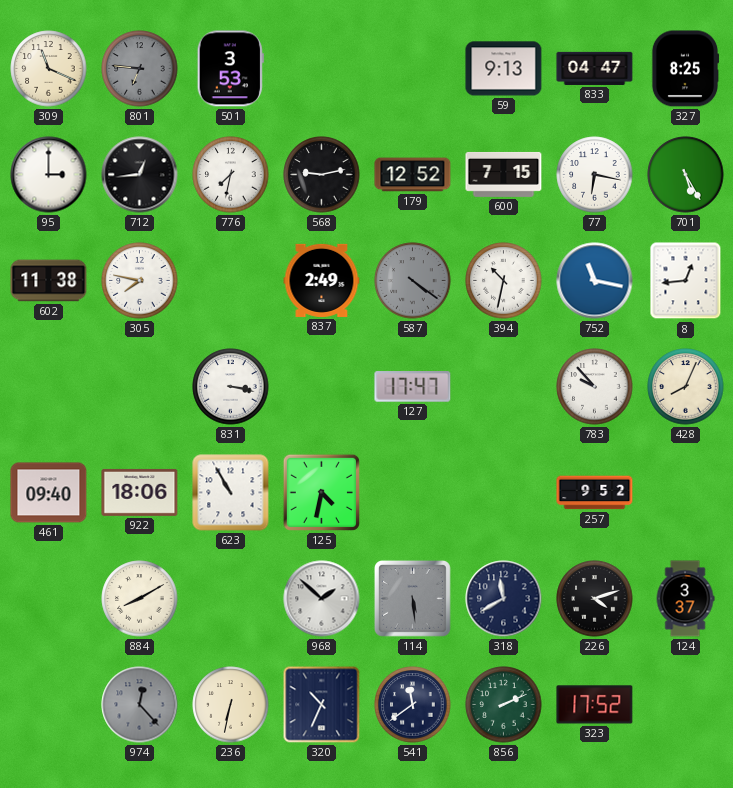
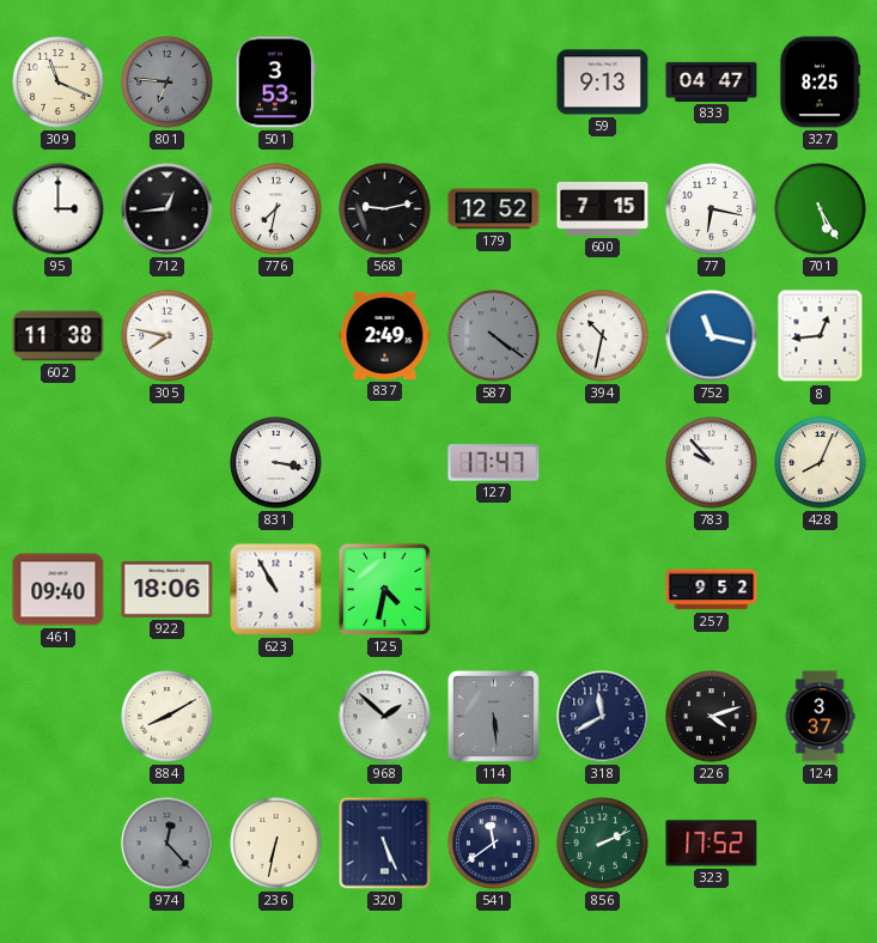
320: 10:34 -> 5:26
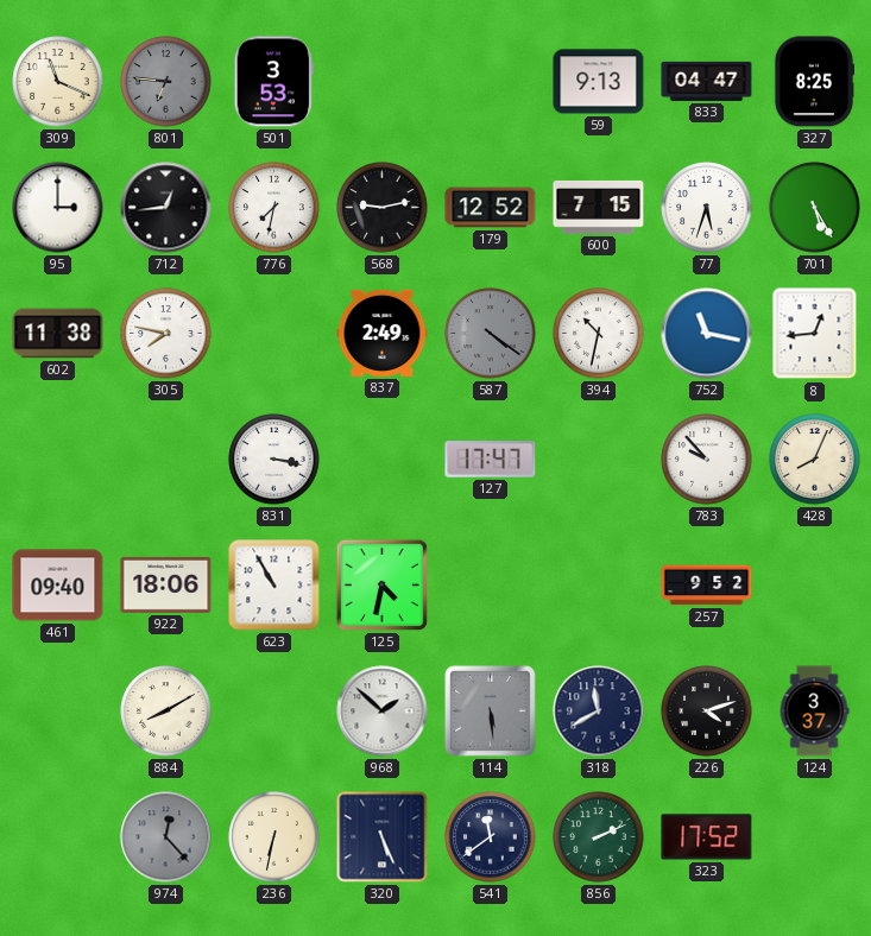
77: 6:17 -> 5:33
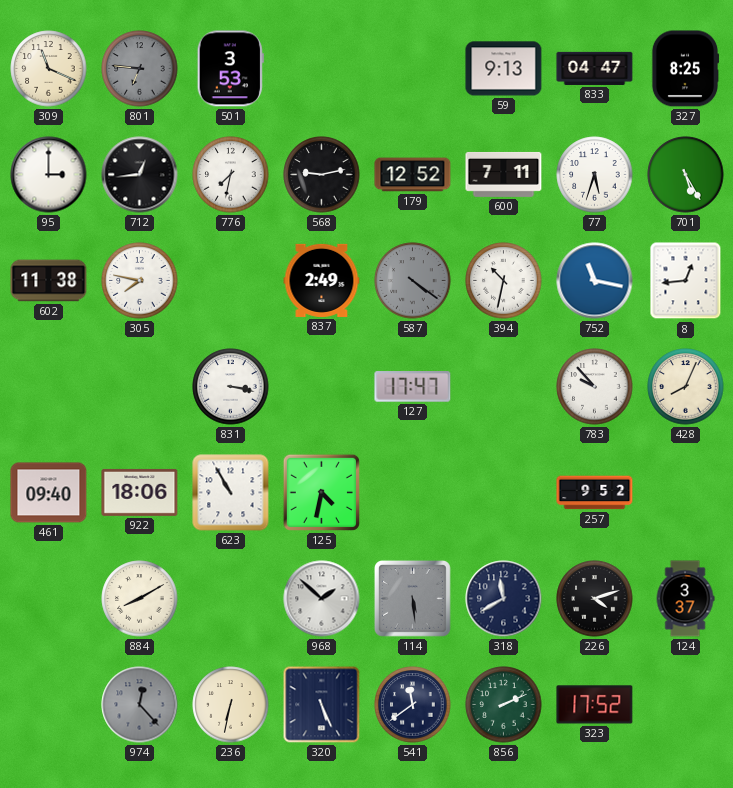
600: 7:15 -> 7:11
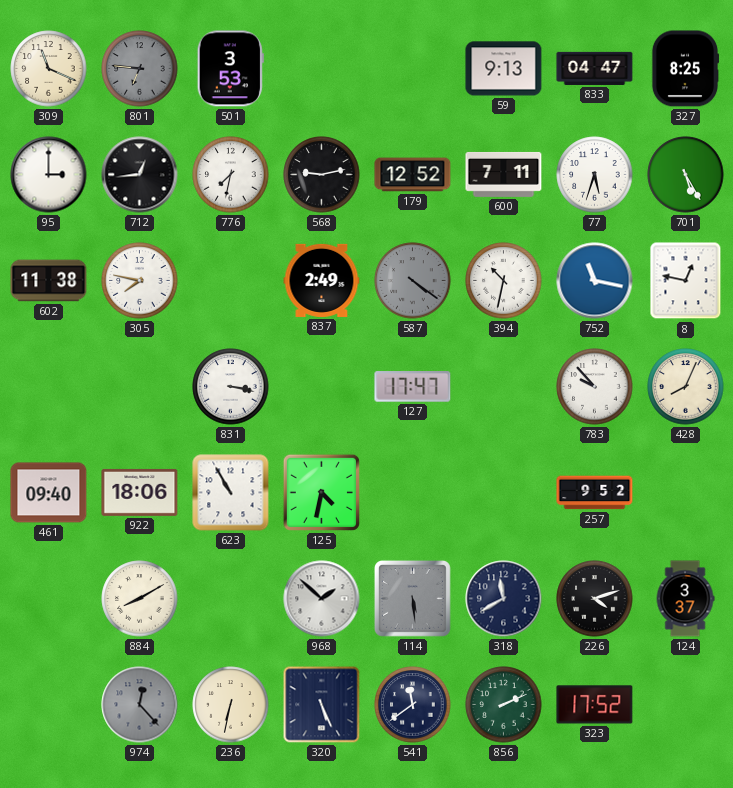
8: 12:44 -> 12:47
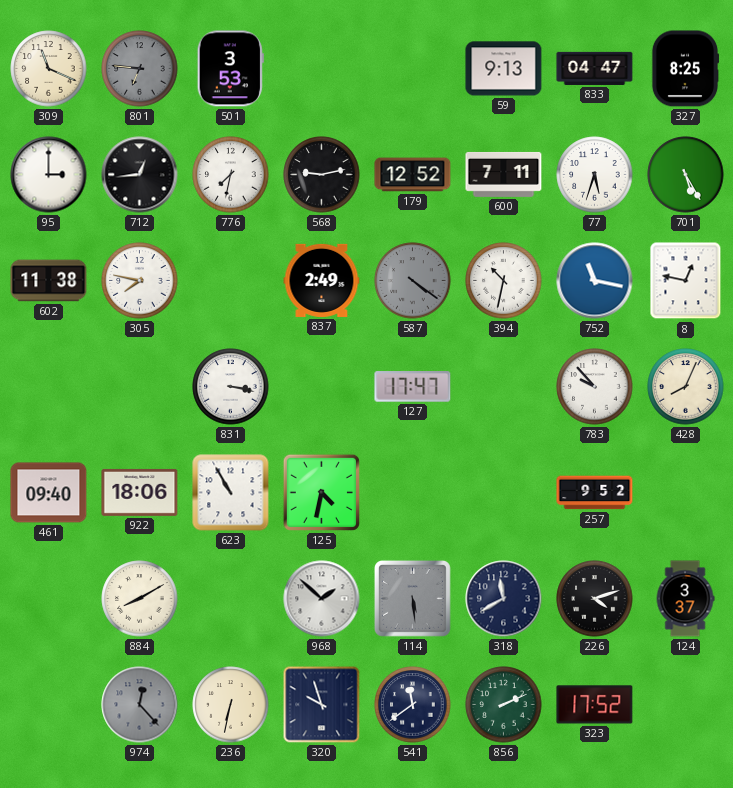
320: 5:26 -> 9:57
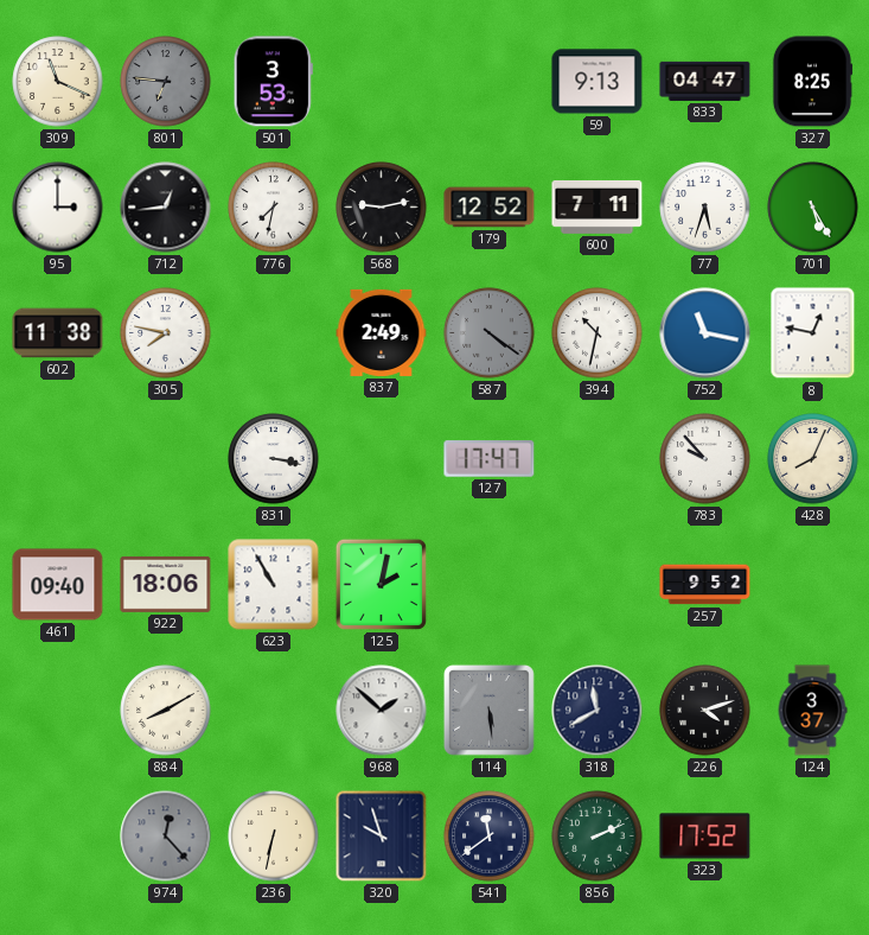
125: 4:32 -> 2:02
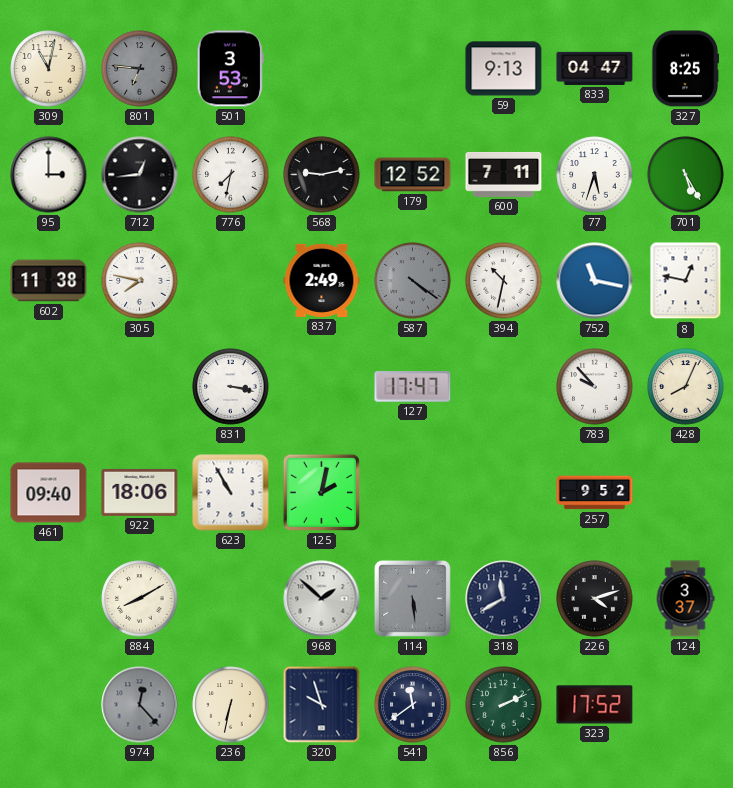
309: 11:19 -> 11:02
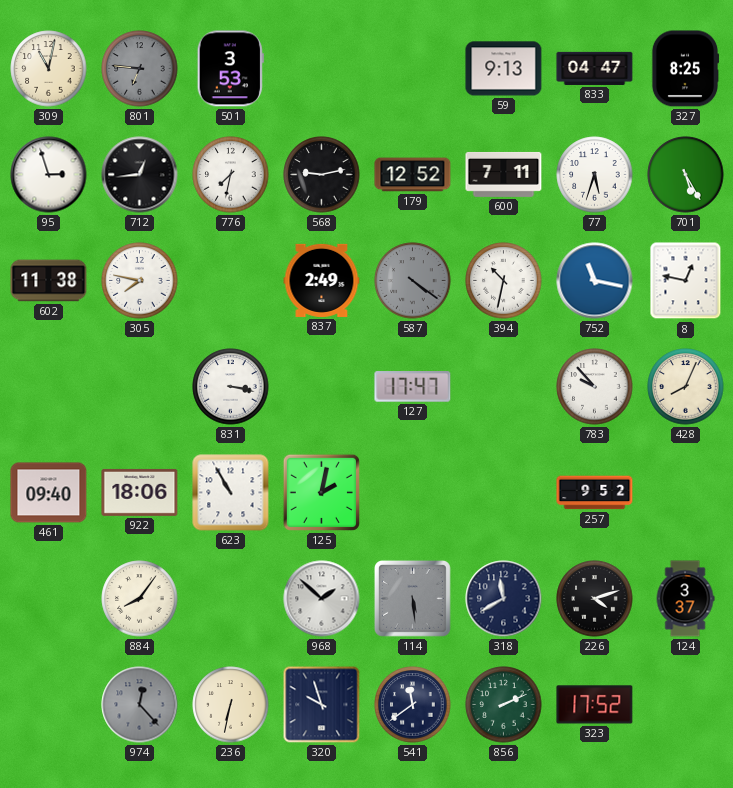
95: 3:00 -> 2:57
884: 8:10 -> 8:06
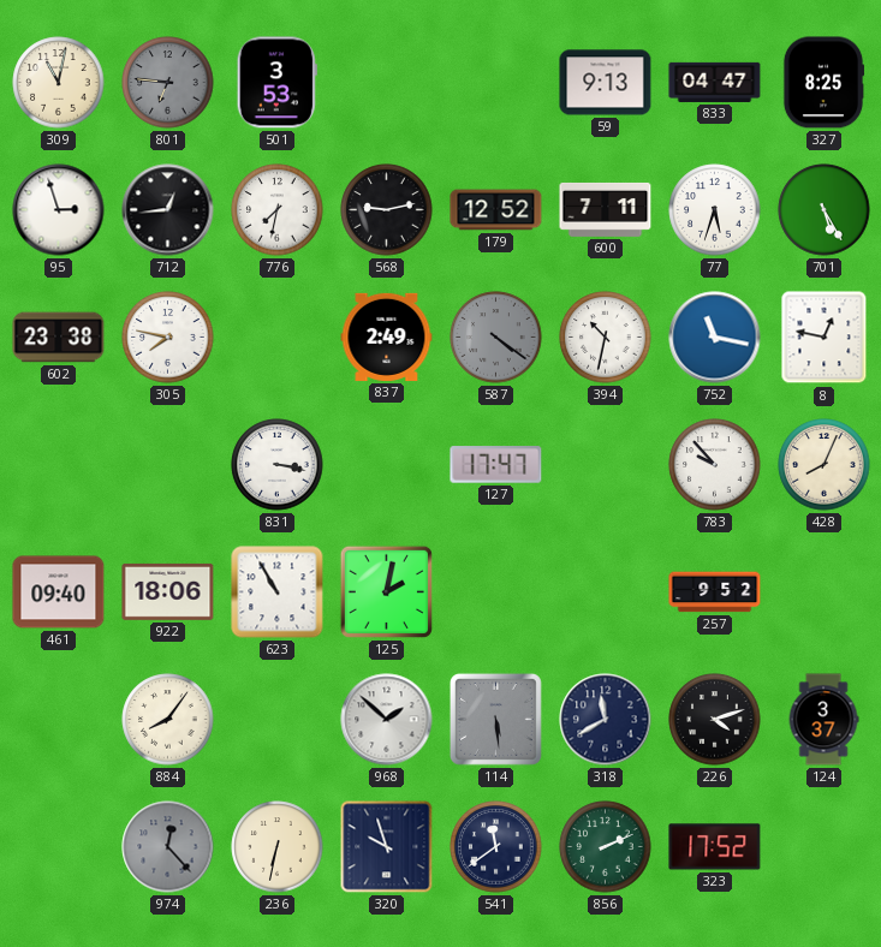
602: 11:38 -> 23:38
